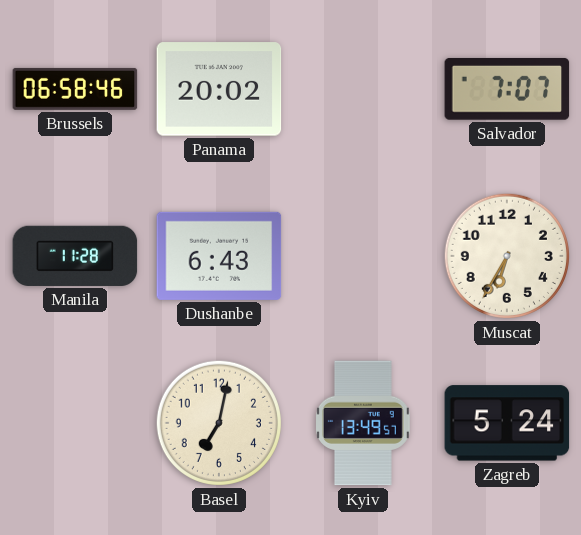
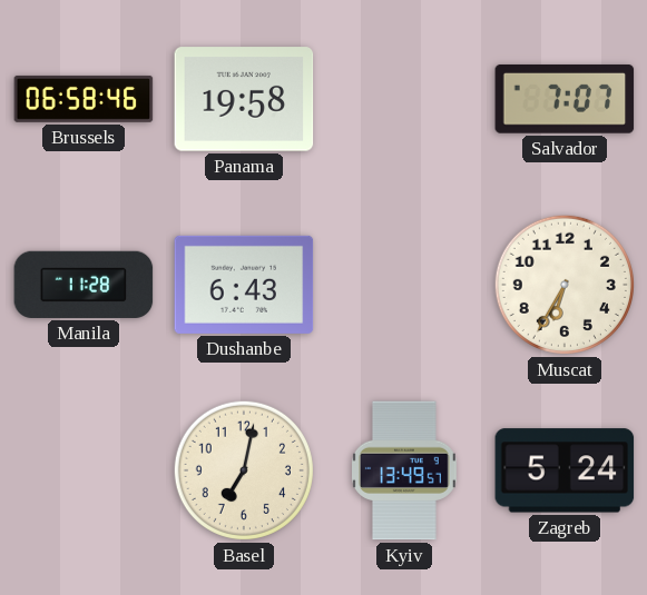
Panama: 20:02 -> 19:58
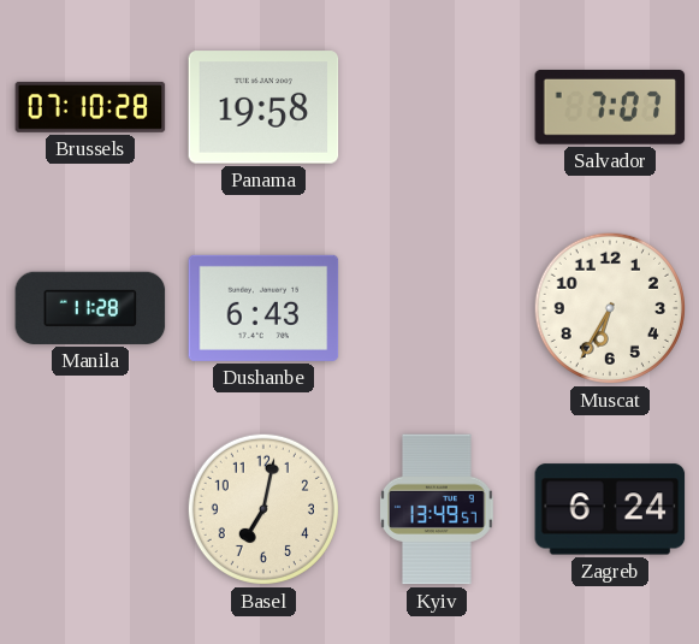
Brussels: 06:58 -> 07:10
Zagreb: 5:24 -> 6:24
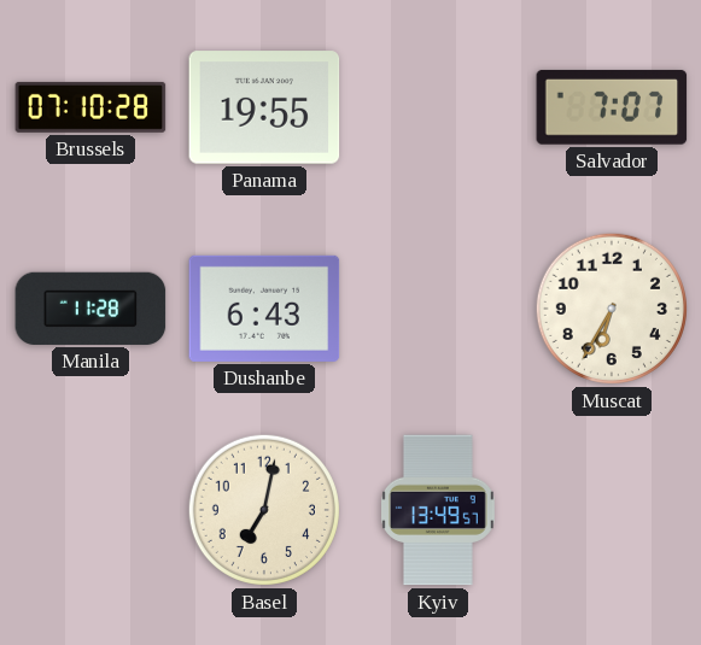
Panama: 19:58 -> 19:55
Zagreb: 6:24 -> none
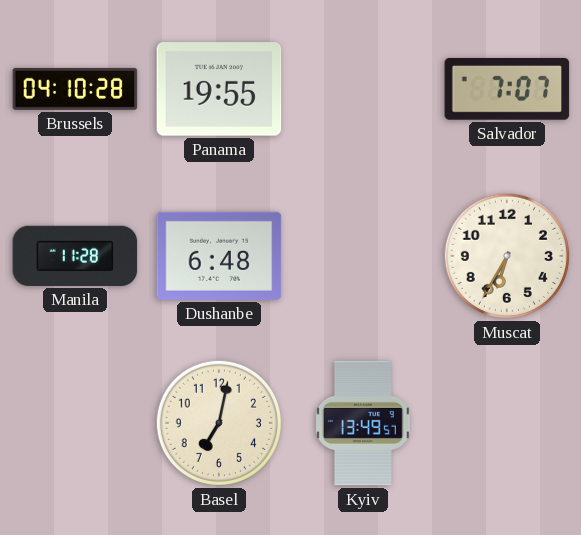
Brussels: 07:10 -> 04:10
Dushanbe: 6:43 -> 6:48
